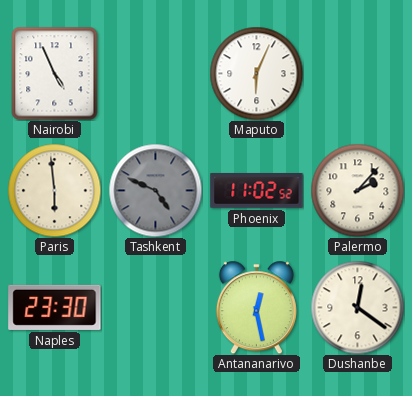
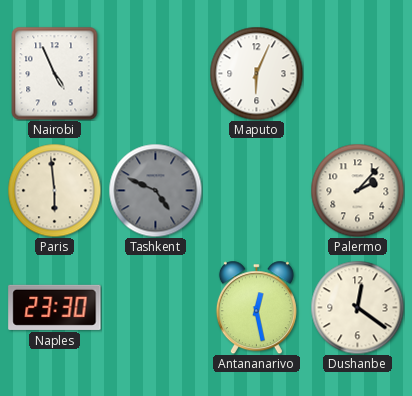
Phoenix: 11:02 -> none
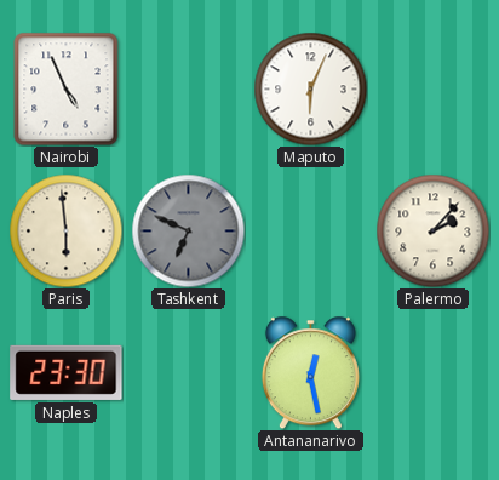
Tashkent: 4:49 -> 6:49
Dushanbe: 12:21 -> none
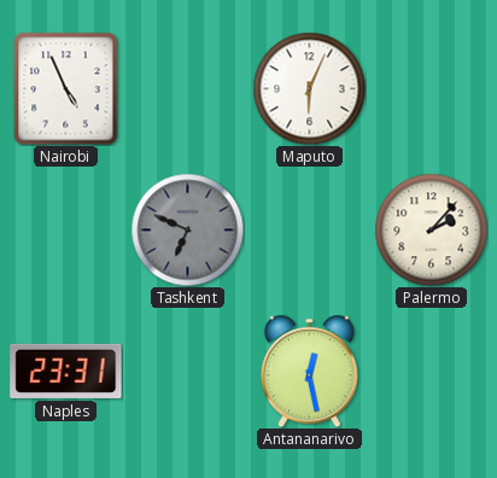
Paris: 5:59 -> none
Naples: 23:30 -> 23:31
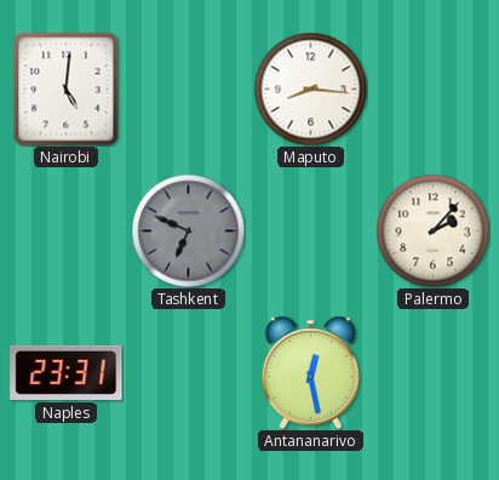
Nairobi: 4:56 -> 5:01
Maputo: 6:04 -> 8:16
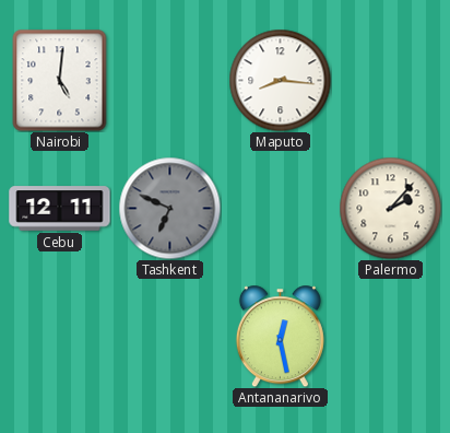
Cebu: none -> 12:11
Naples: 23:31 -> none
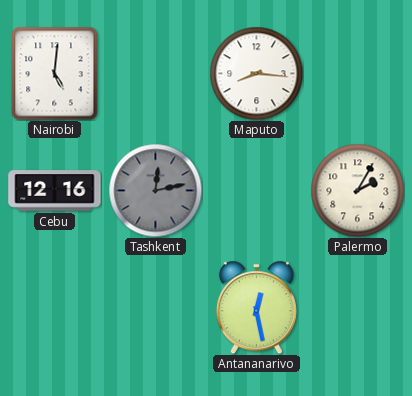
Cebu: 12:11 -> 12:16
Tashkent: 6:49 -> 12:13
Palermo: 2:07 -> 2:05
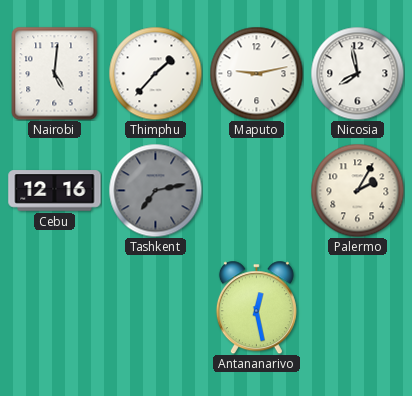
Thimphu: none -> 1:37
Maputo: 8:16 -> 9:13
Nicosia: none -> 7:58
Tashkent: 12:13 -> 7:13
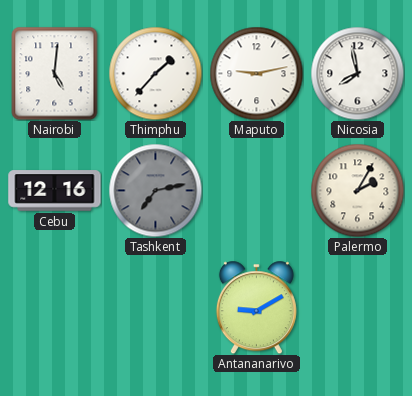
Antananarivo: 12:28 -> 9:10
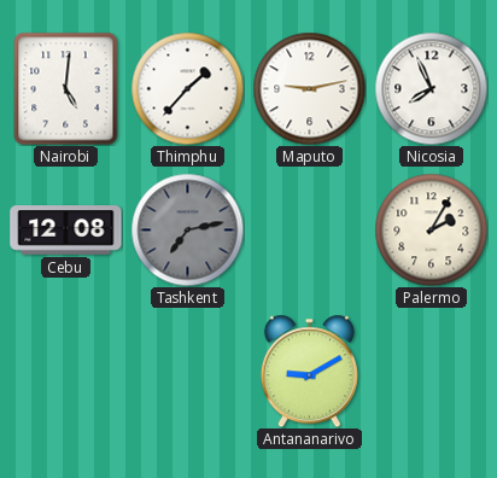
Nicosia: 7:58 -> 7:56
Cebu: 12:16 -> 12:08
